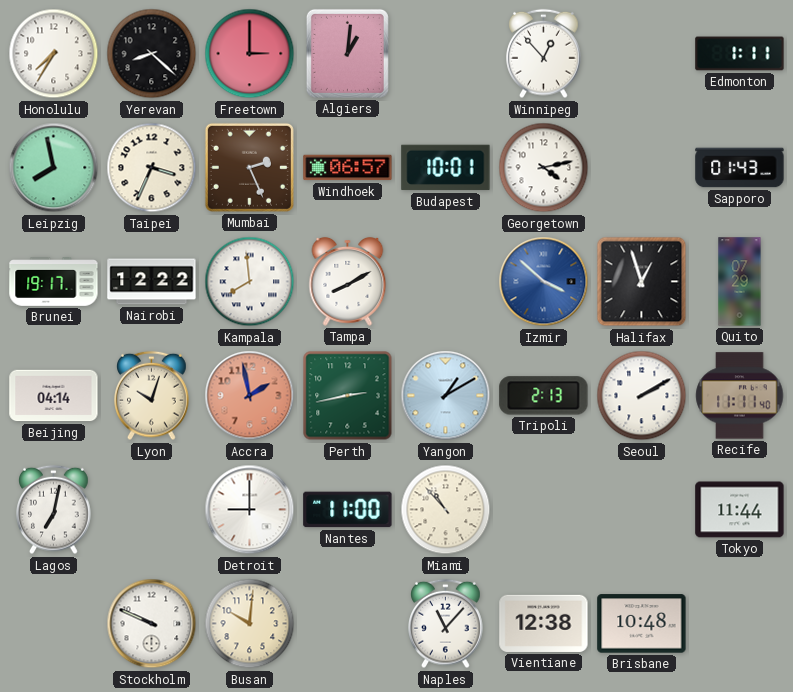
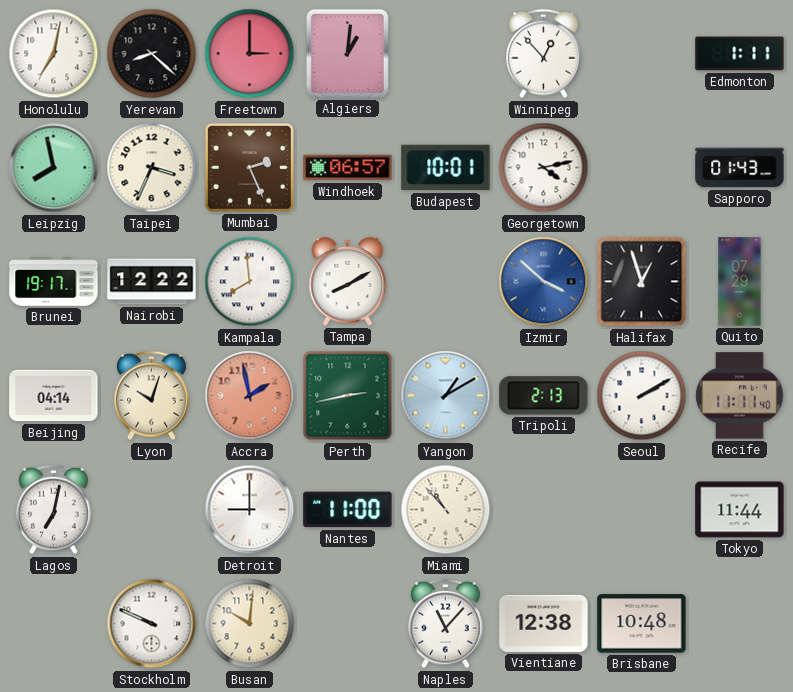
Honolulu: 7:35 -> 7:02
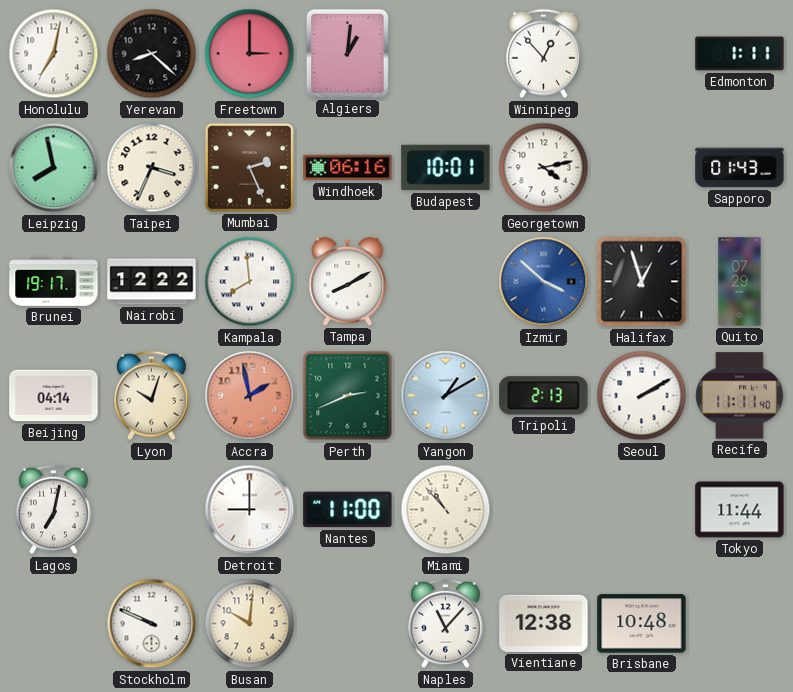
Windhoek: 06:57 -> 06:16
Perth: 2:43 -> 2:41
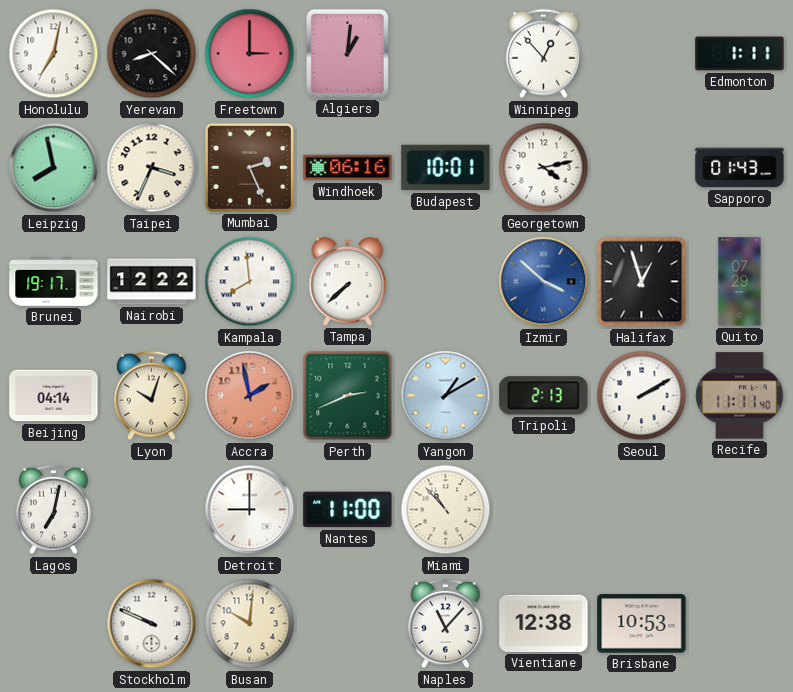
Tampa: 8:10 -> 7:38
Tokyo: 11:44 -> none
Brisbane: 10:48 -> 10:53
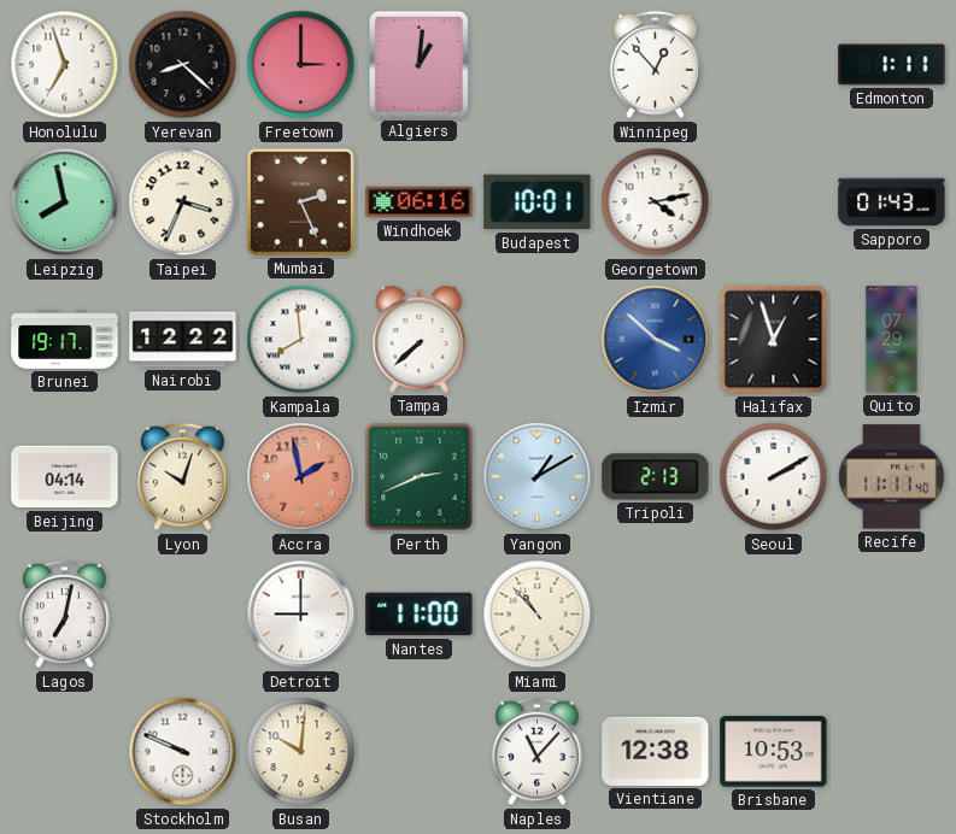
Honolulu: 7:02 -> 6:57
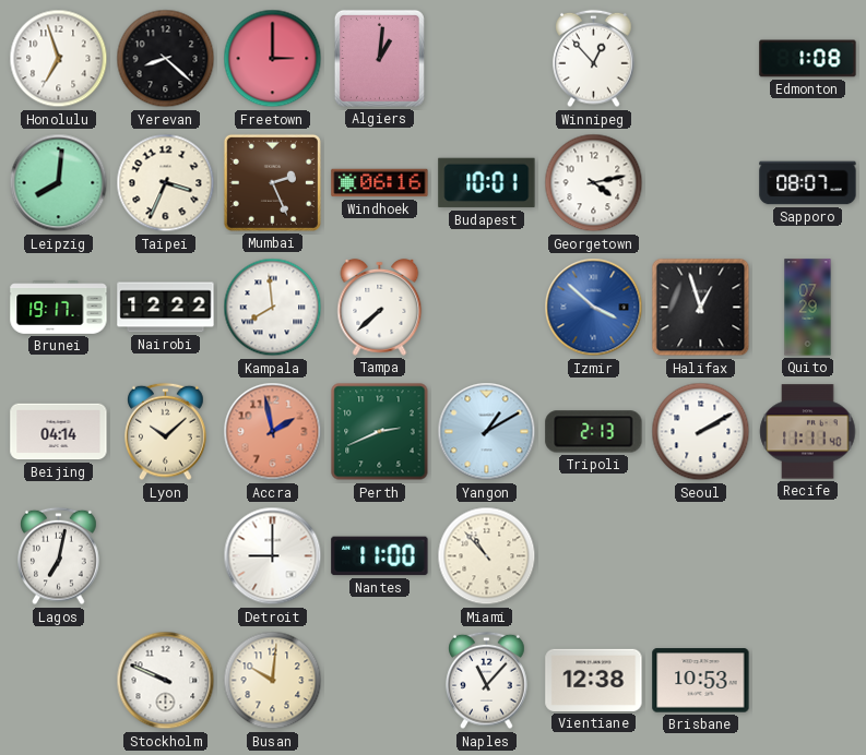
Edmonton: 1:11 -> 1:08
Leipzig: 7:58 -> 8:01
Sapporo: 01:43 -> 08:07
Lyon: 10:03 -> 10:08
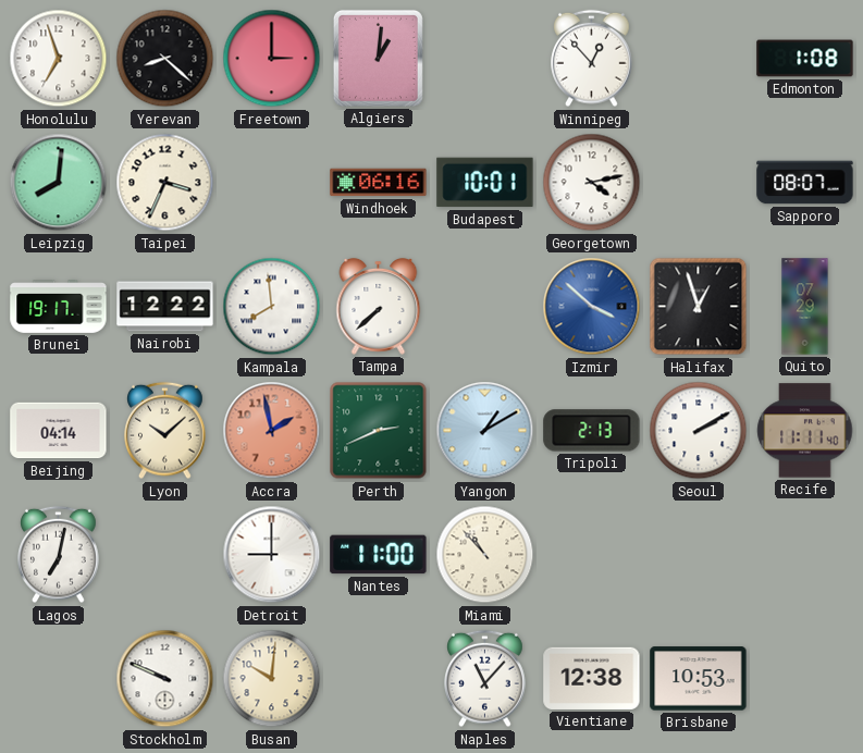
Mumbai: 2:26 -> none
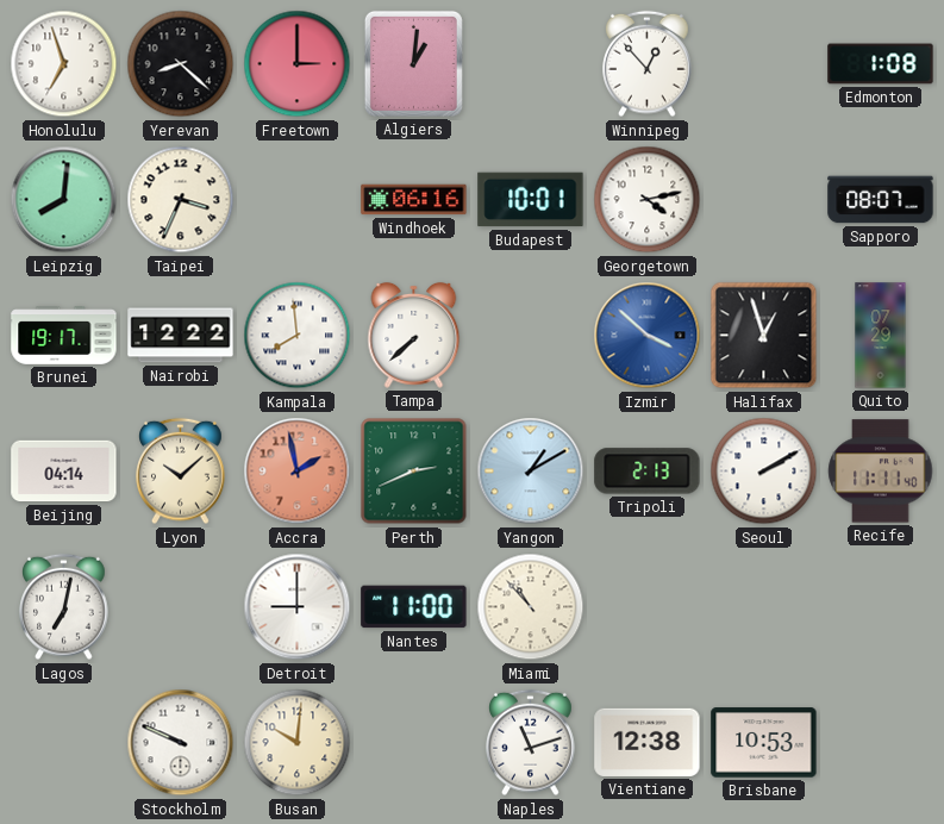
Naples: 11:07 -> 11:12
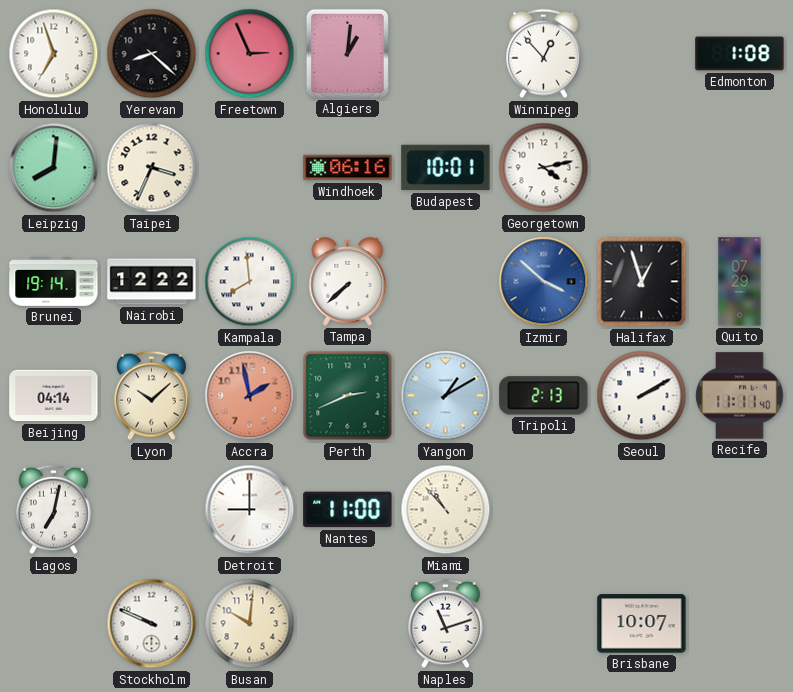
Freetown: 3:00 -> 2:56
Sapporo: 08:07 -> none
Brunei: 19:17 -> 19:14
Vientiane: 12:38 -> none
Brisbane: 10:53 -> 10:07
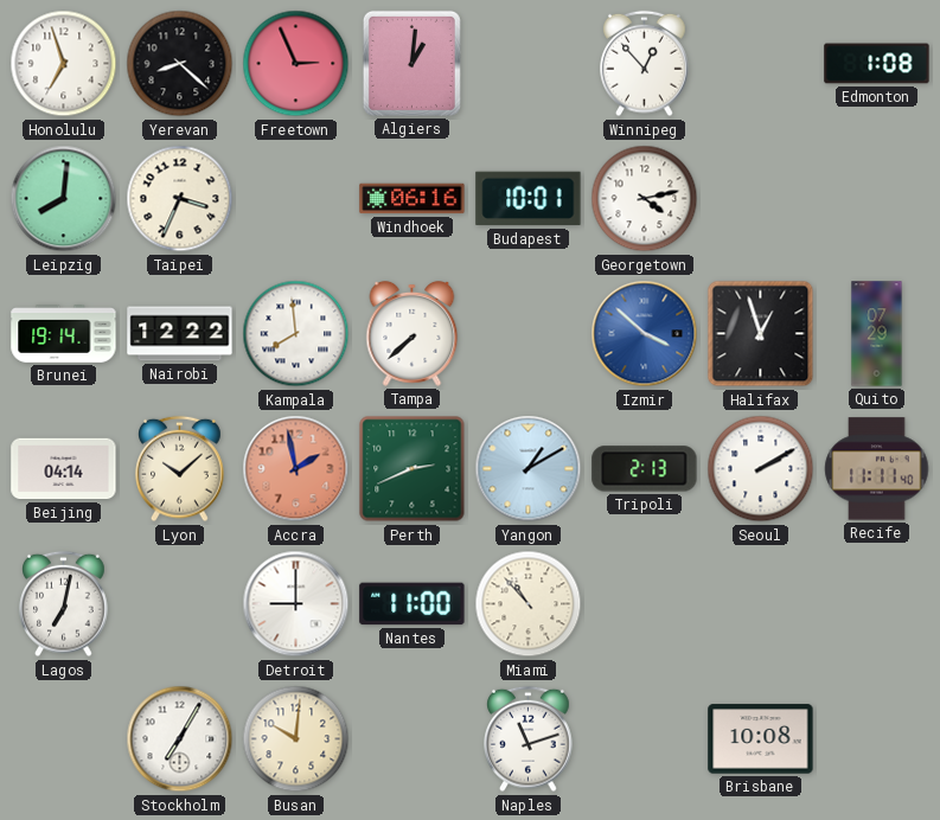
Stockholm: 9:49 -> 7:05
Brisbane: 10:07 -> 10:08
